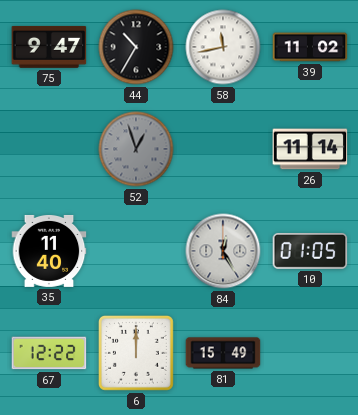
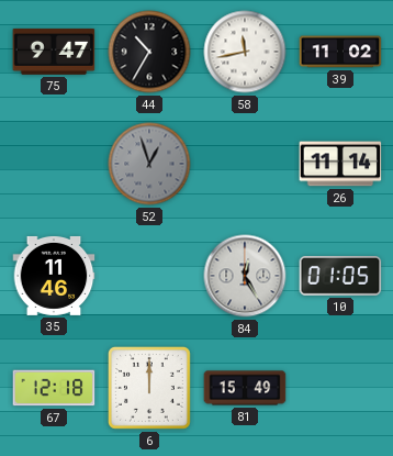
35: 11:40 -> 11:46
67: 12:22 -> 12:18
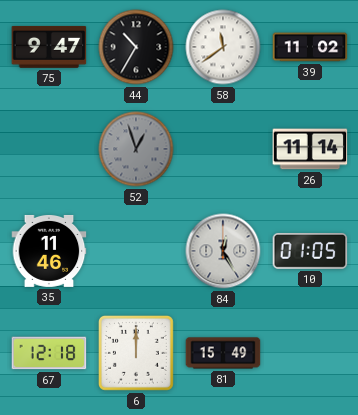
58: 11:43 -> 11:39
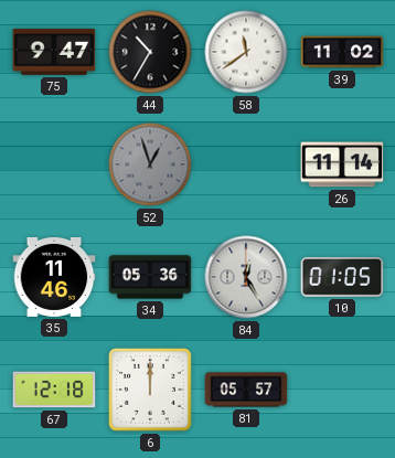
34: none -> 05:36
81: 15:49 -> 05:57
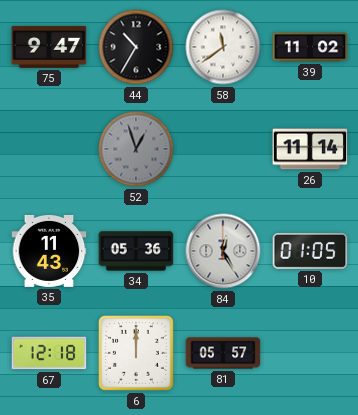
35: 11:46 -> 11:43
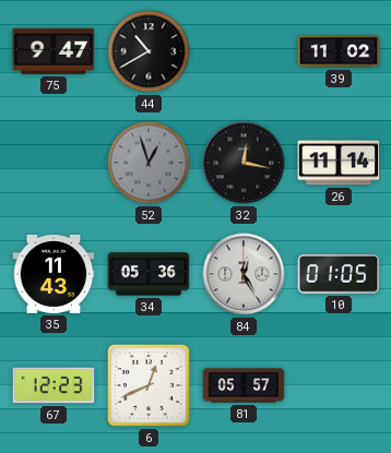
44: 10:35 -> 10:40
58: 11:39 -> none
32: none -> 12:17
67: 12:18 -> 12:23
6: 12:00 -> 12:41
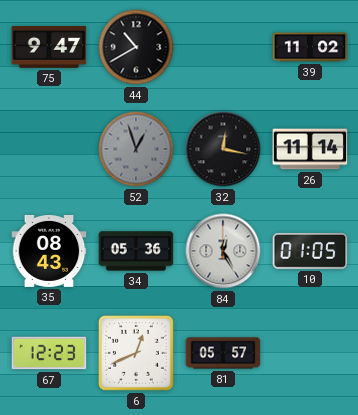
35: 11:43 -> 08:43
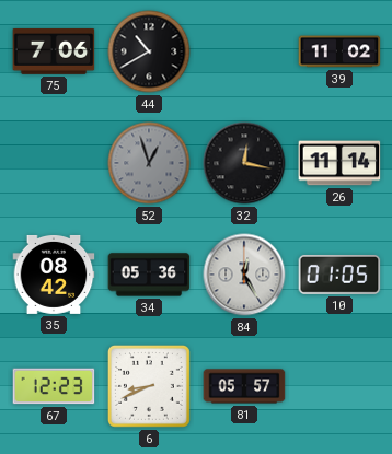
75: 9:47 -> 7:06
35: 08:43 -> 08:42
6: 12:41 -> 8:41
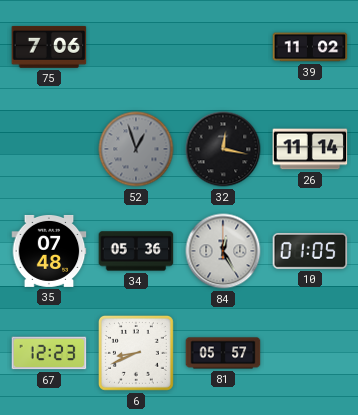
44: 10:40 -> none
35: 08:42 -> 07:48
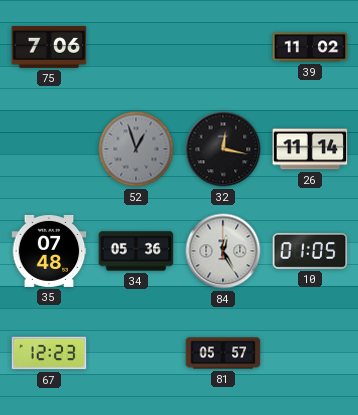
6: 8:41 -> none
